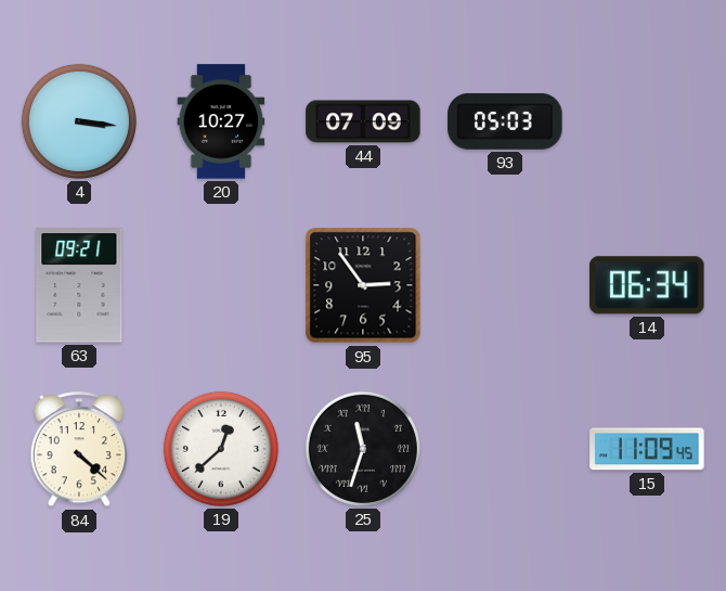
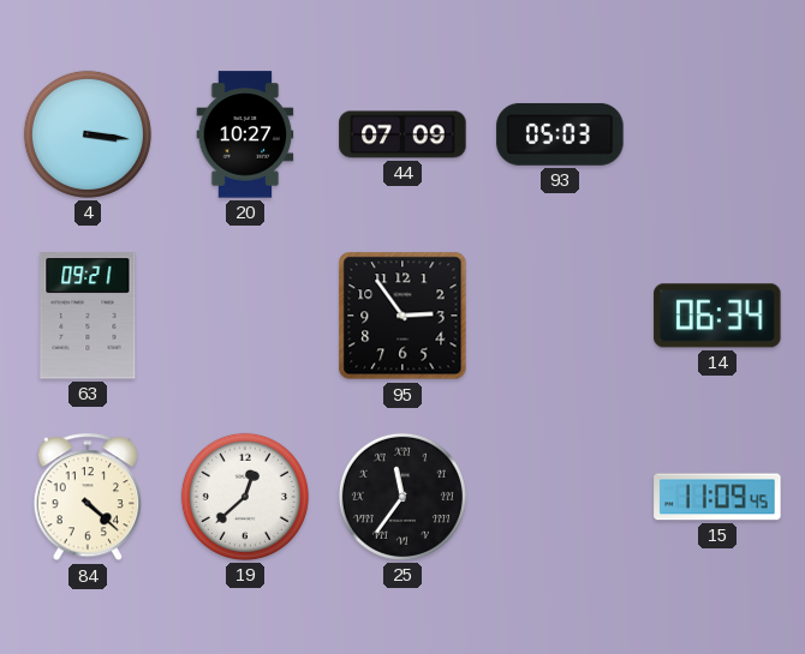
25: 11:33 -> 11:36
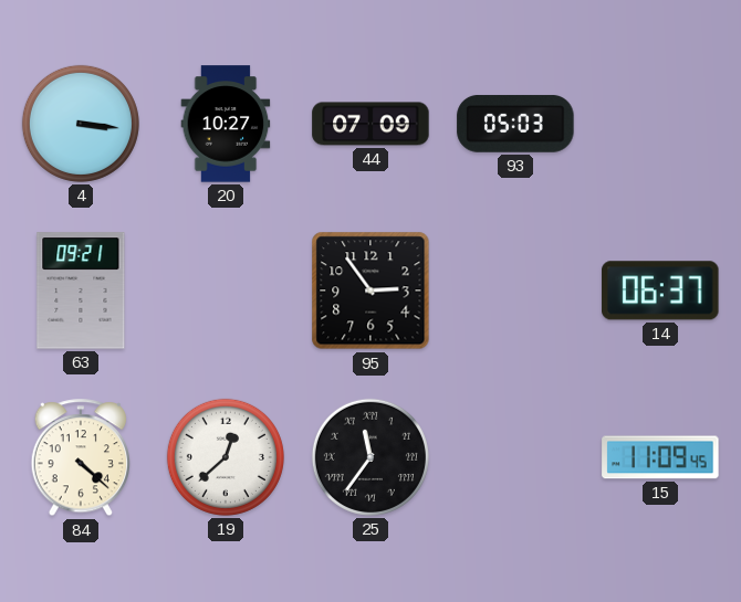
14: 06:34 -> 06:37
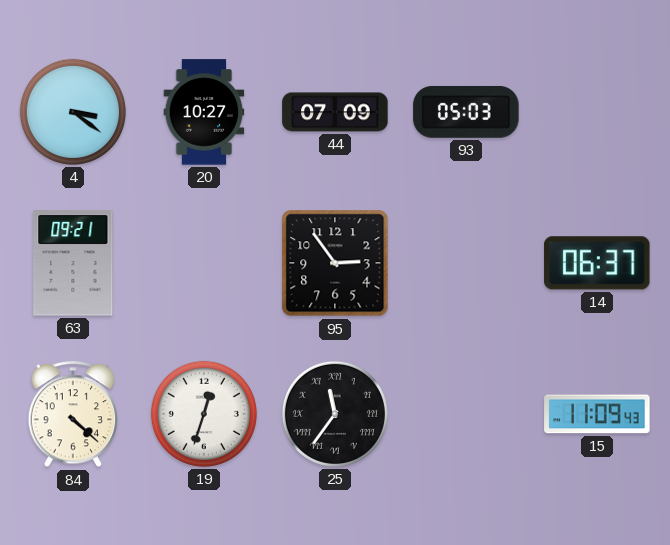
4: 3:16 -> 3:21
19: 12:38 -> 12:33
15: 11:09:45 -> 11:09:43
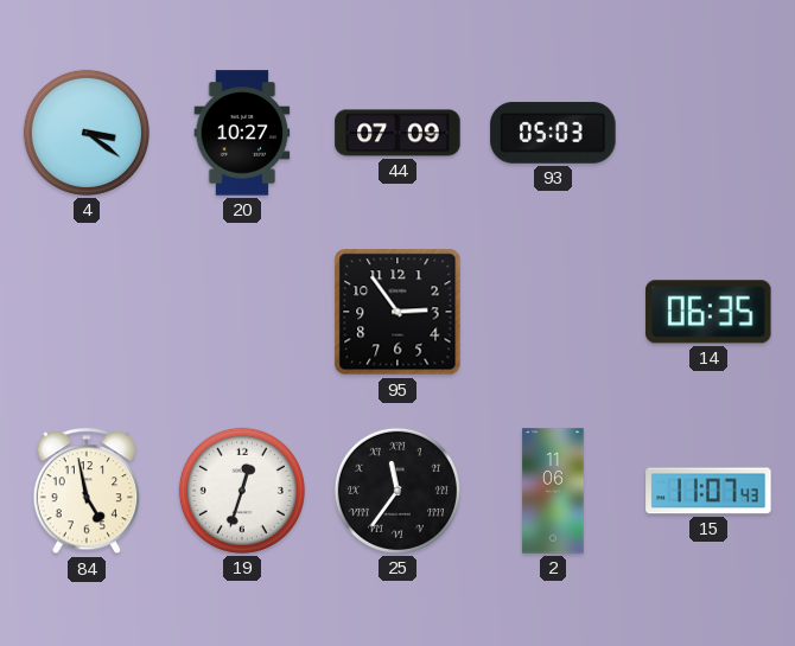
63: 09:21 -> none
14: 06:37 -> 06:35
84: 4:22 -> 4:58
2: none -> 11:06
15: 11:09 -> 11:07
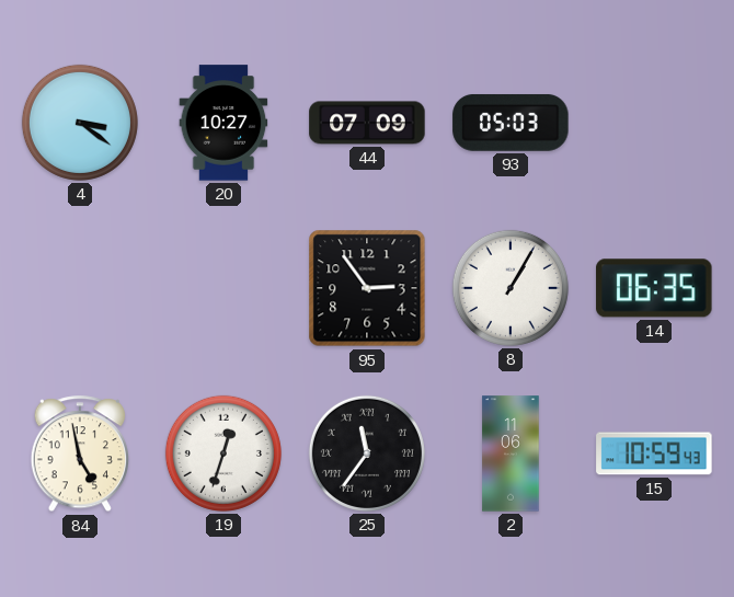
8: none -> 1:05
15: 11:07 -> 10:59
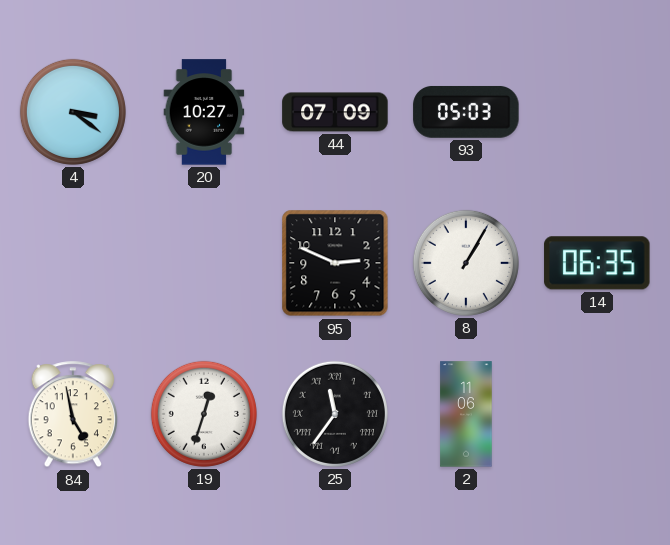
95: 2:54 -> 2:49
15: 10:59 -> none
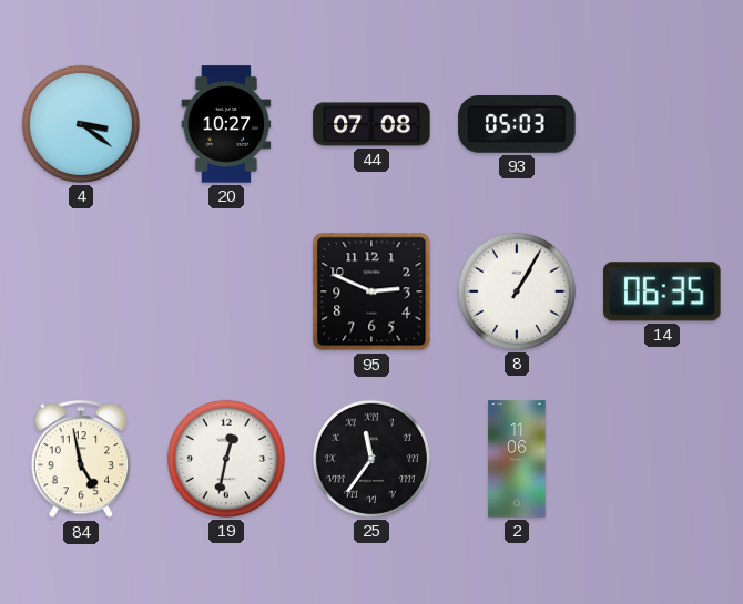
44: 07:09 -> 07:08
19: 12:33 -> 12:32
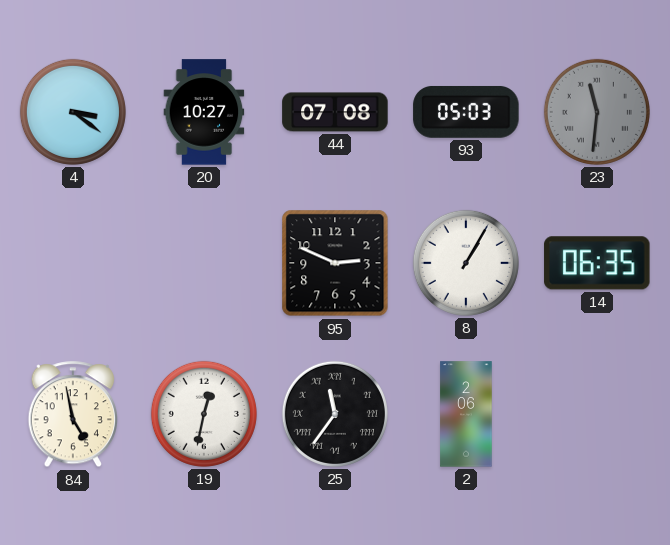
23: none -> 11:31
2: 11:06 -> 2:06
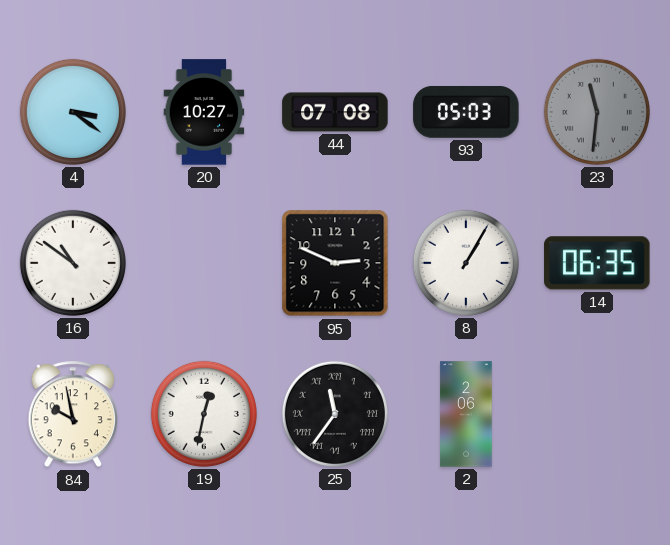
16: none -> 10:51
84: 4:58 -> 9:58
